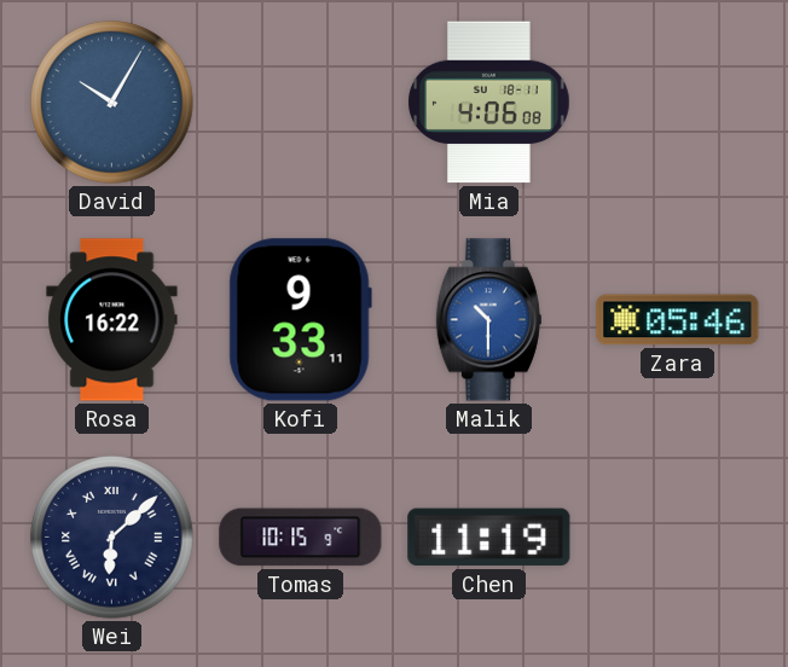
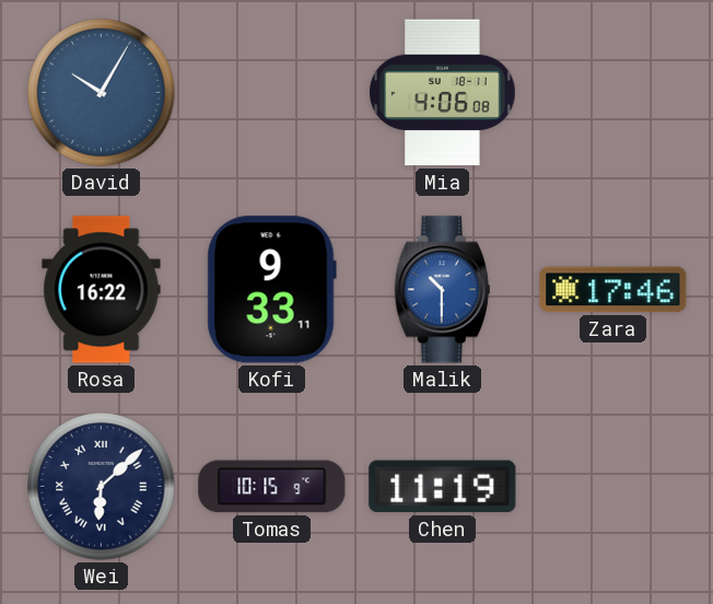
Zara: 05:46 -> 17:46
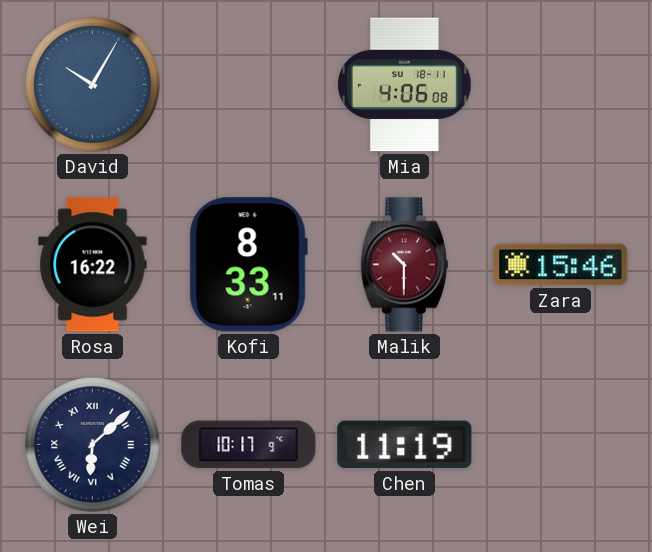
Kofi: 9:33 -> 8:33
Malik dial: blue -> burgundy
Zara: 17:46 -> 15:46
Tomas: 10:15 -> 10:17
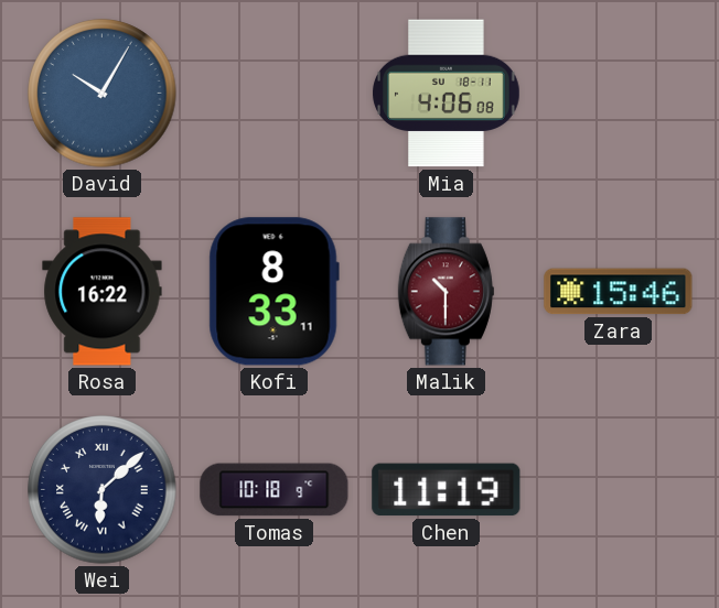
Tomas: 10:17 -> 10:18
